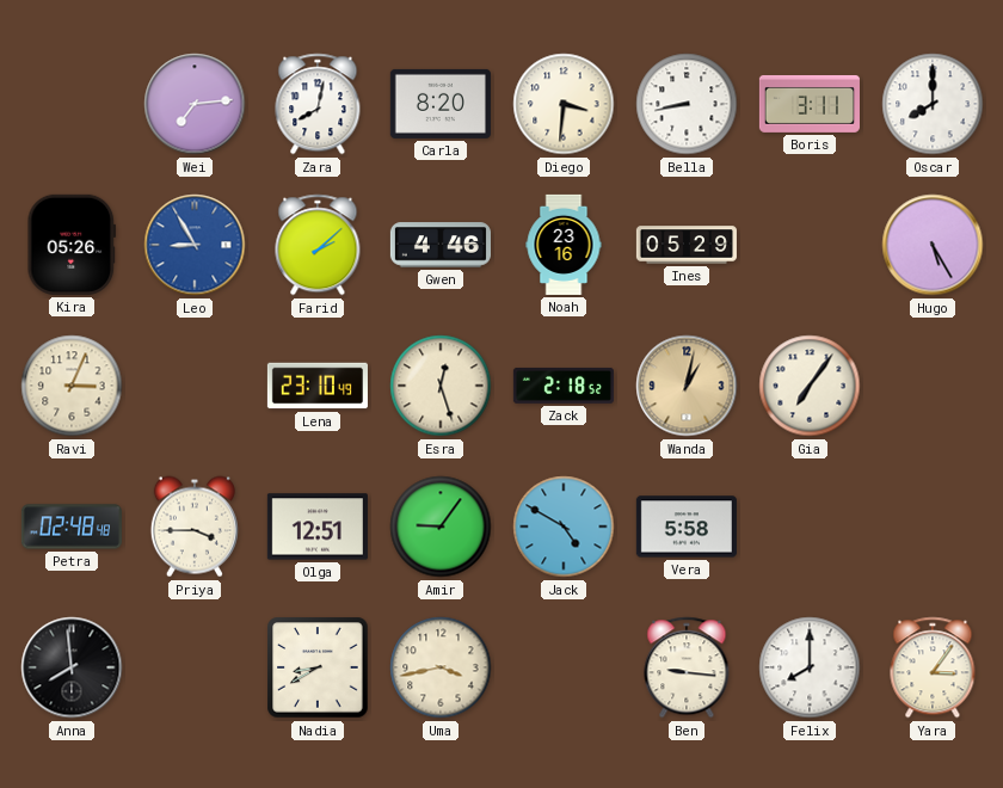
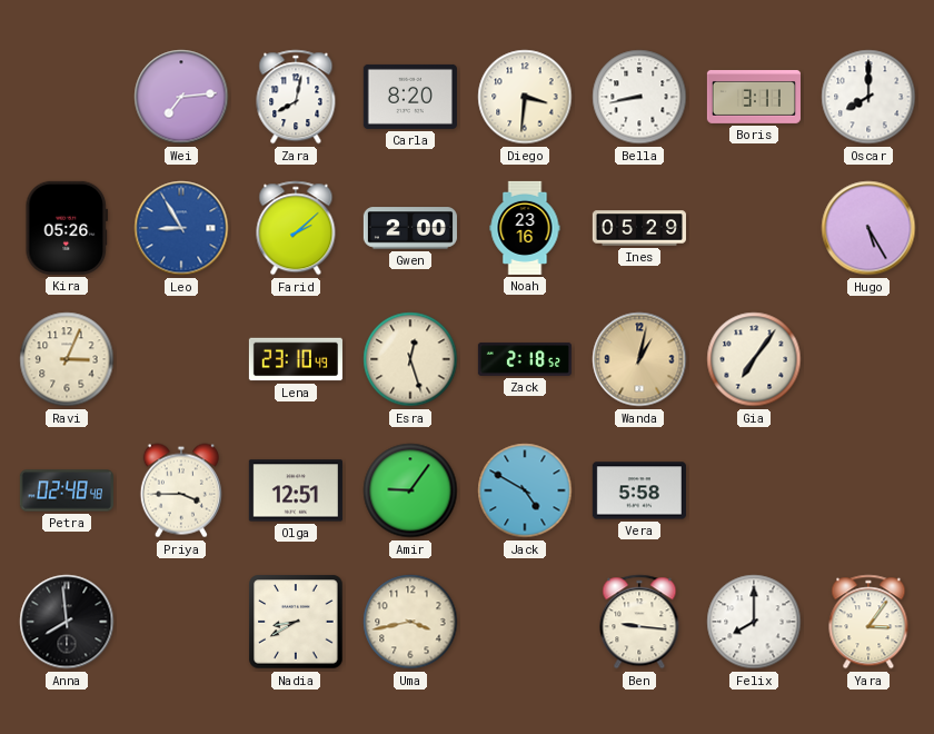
Gwen: 4:46 -> 2:00
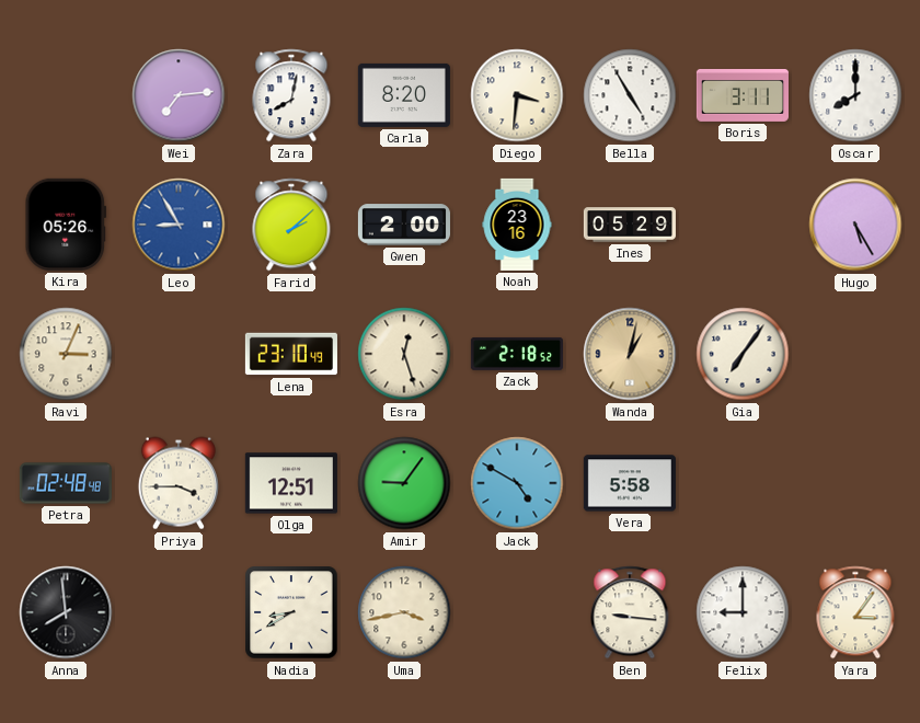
Bella: 8:43 -> 4:55
Felix: 8:00 -> 9:00
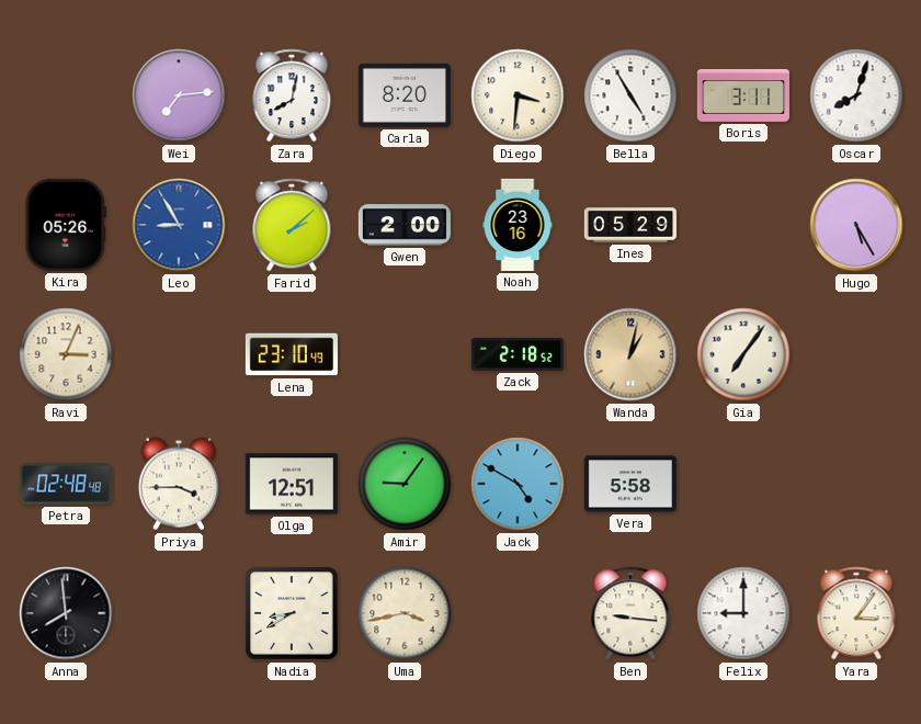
Oscar: 8:00 -> 8:03
Esra: 12:27 -> none
